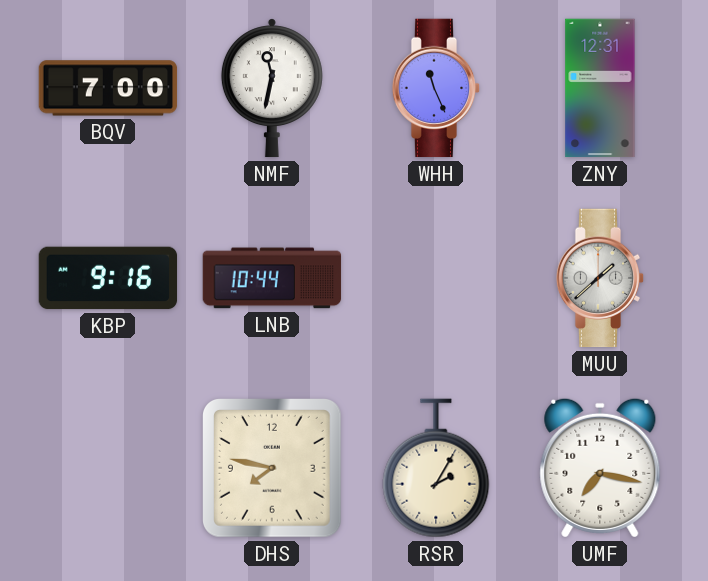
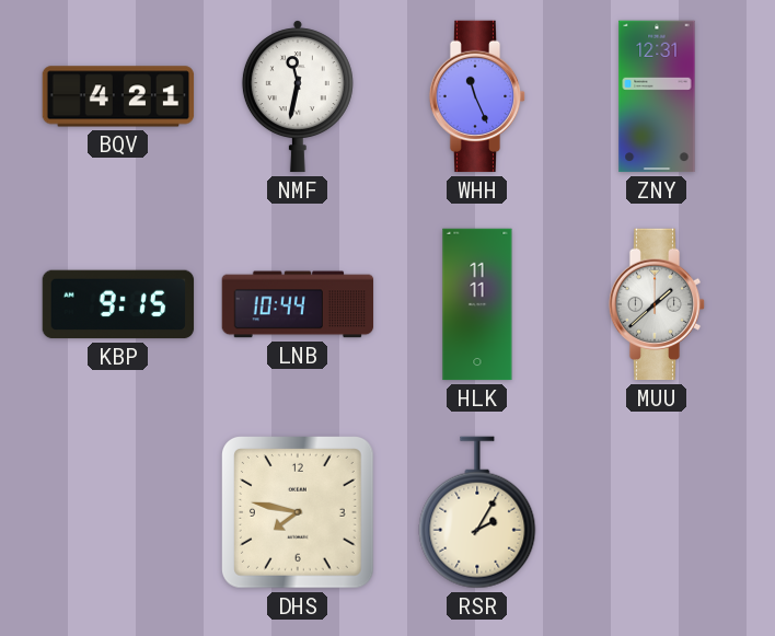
BQV: 7:00 -> 4:21
KBP: 9:16 -> 9:15
HLK: none -> 11:11
UMF: 7:17 -> none
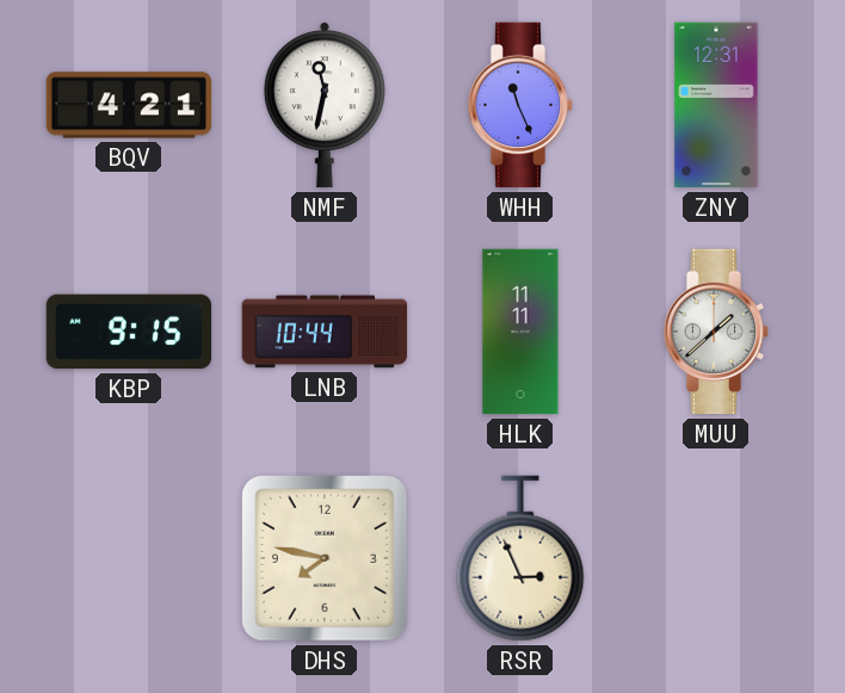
RSR: 2:05 -> 2:56
